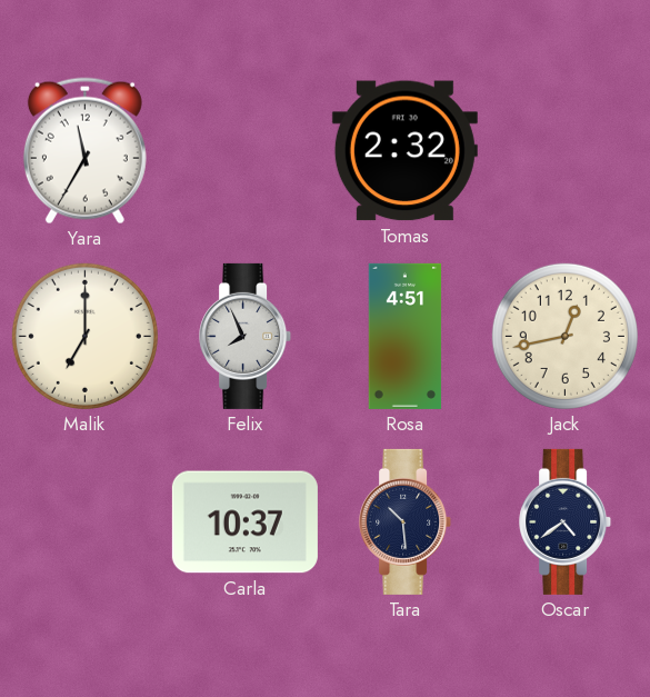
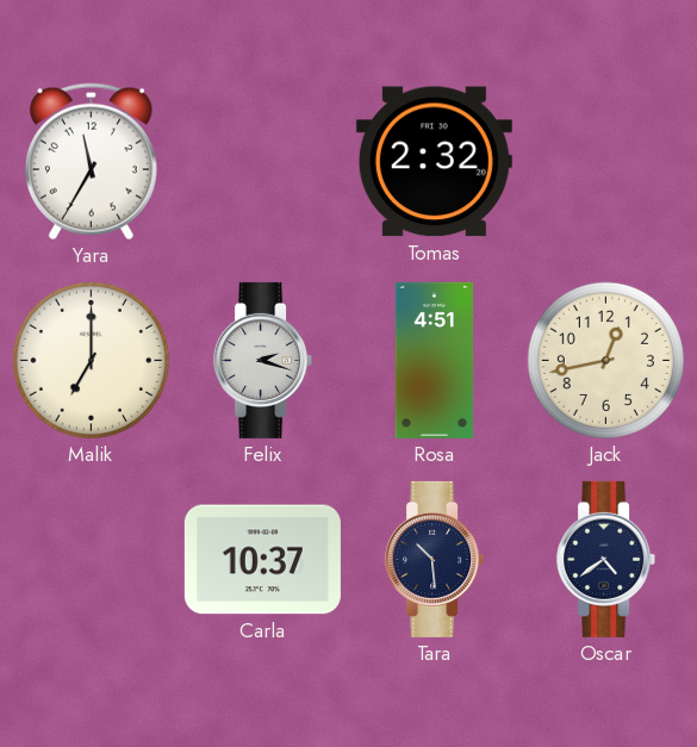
Felix: 7:56 -> 2:18
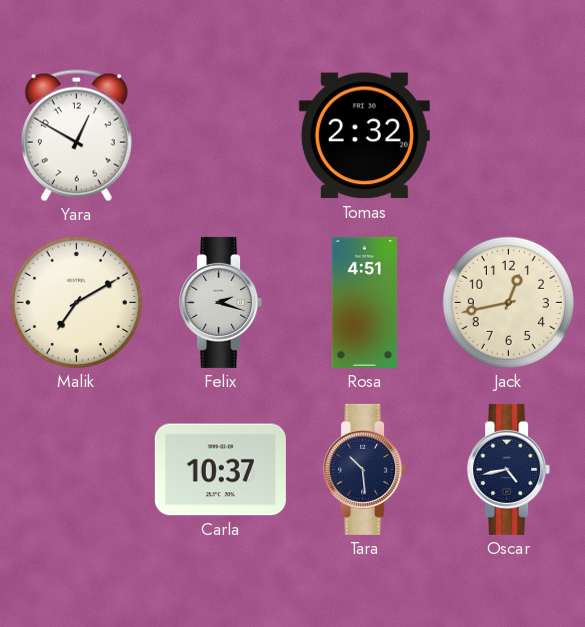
Yara: 11:35 -> 12:50
Malik: 7:00 -> 7:10
Oscar: 4:39 -> 4:43
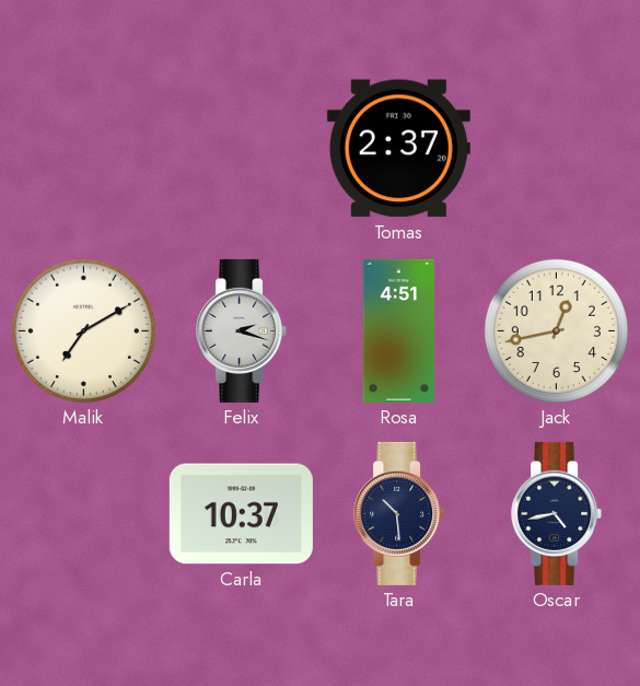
Yara: 12:50 -> none
Tomas: 2:32 -> 2:37
